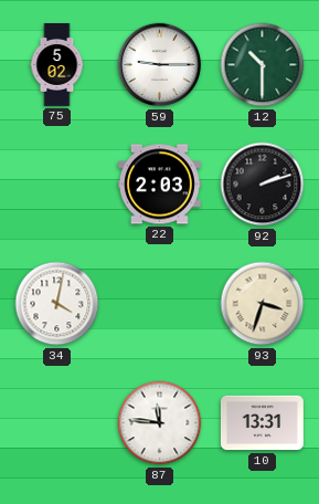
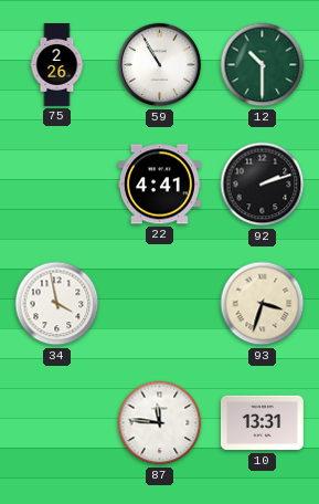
75: 5:02 -> 2:26
59: 9:15 -> 10:55
22: 2:03 -> 4:41
34: 4:02 -> 3:58
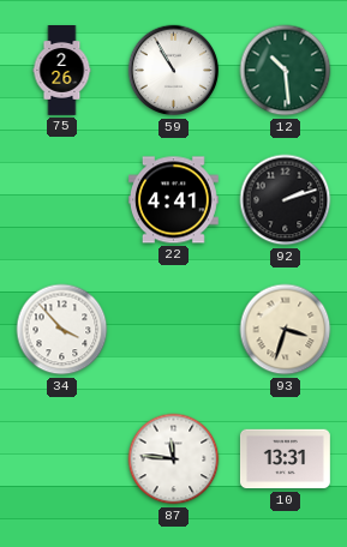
12: 10:30 -> 10:29
34: 3:58 -> 3:53
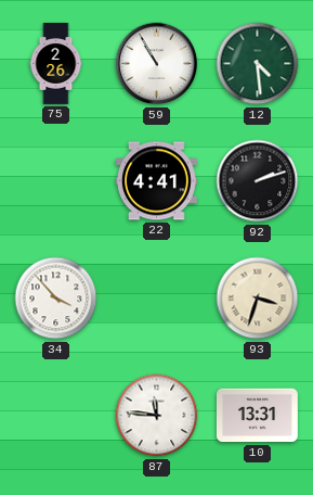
12: 10:29 -> 4:29
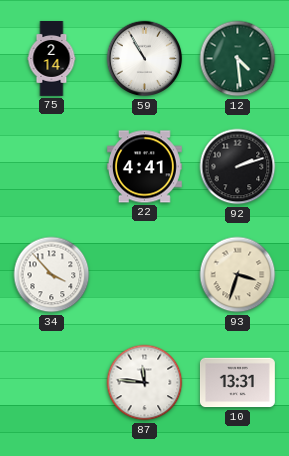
75: 2:26 -> 2:14
